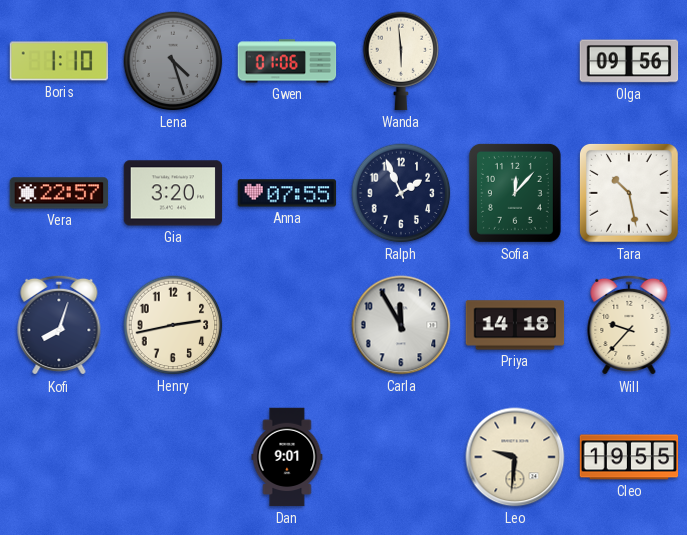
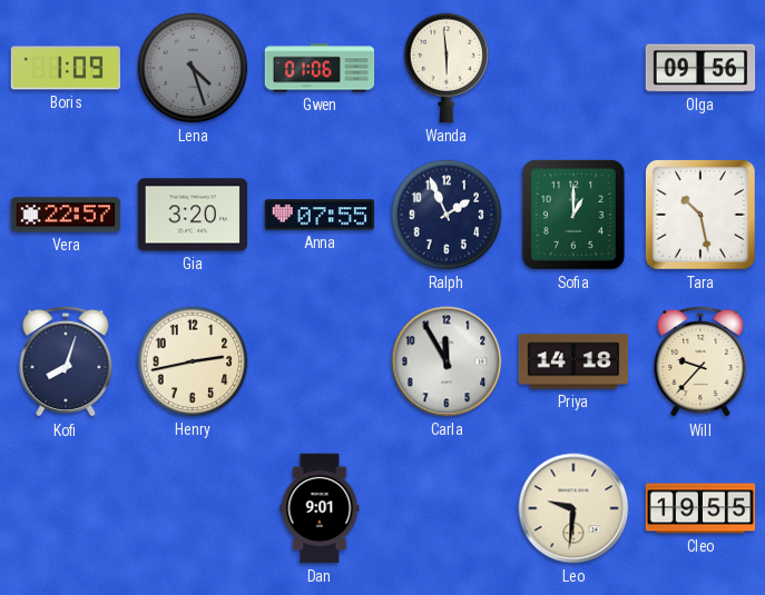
Boris: 1:10 -> 1:09
Sofia: 12:07 -> 1:00
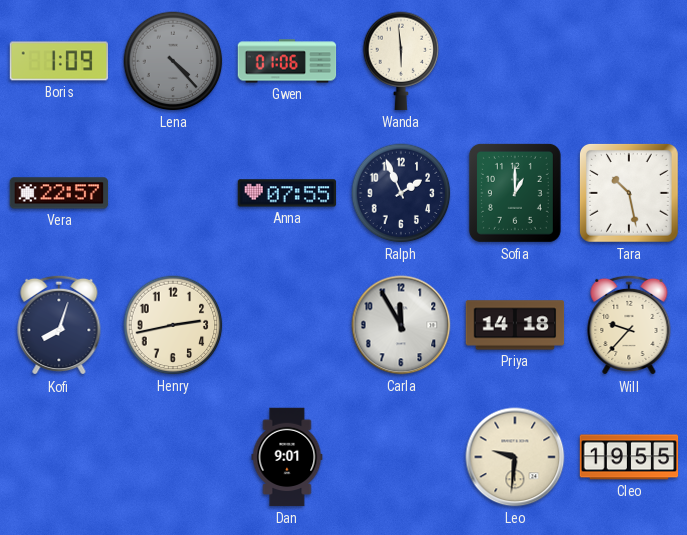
Lena: 4:27 -> 4:23
Olga: 09:56 -> none
Gia: 3:20 -> none
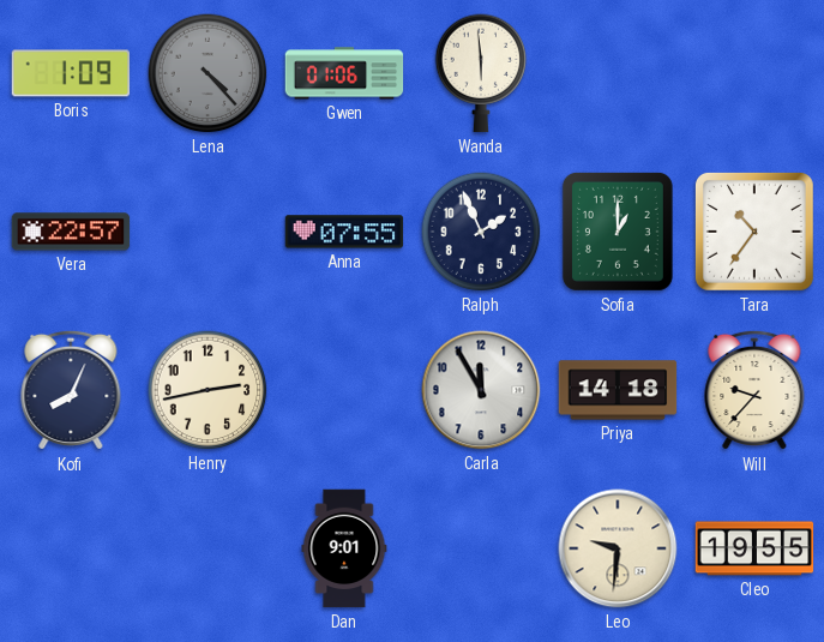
Tara: 10:28 -> 10:36
Kofi: 8:03 -> 8:04
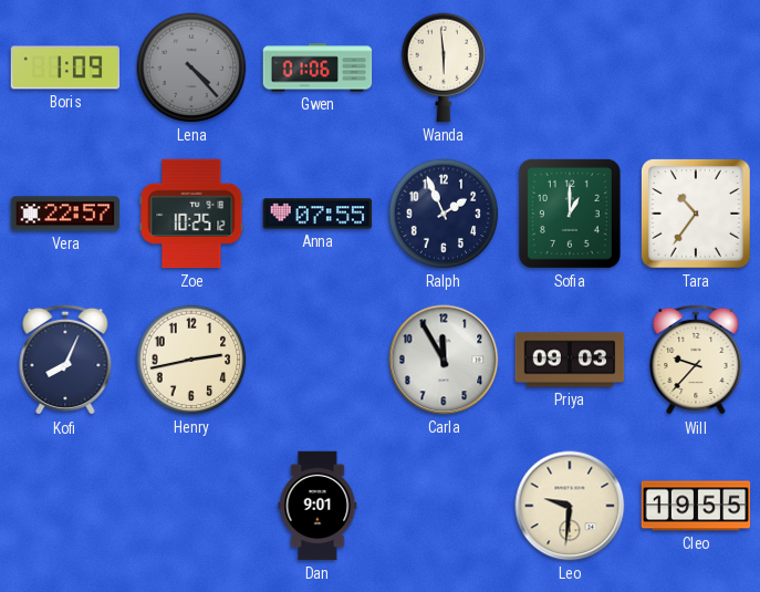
Zoe: none -> 10:25
Priya: 14:18 -> 09:03
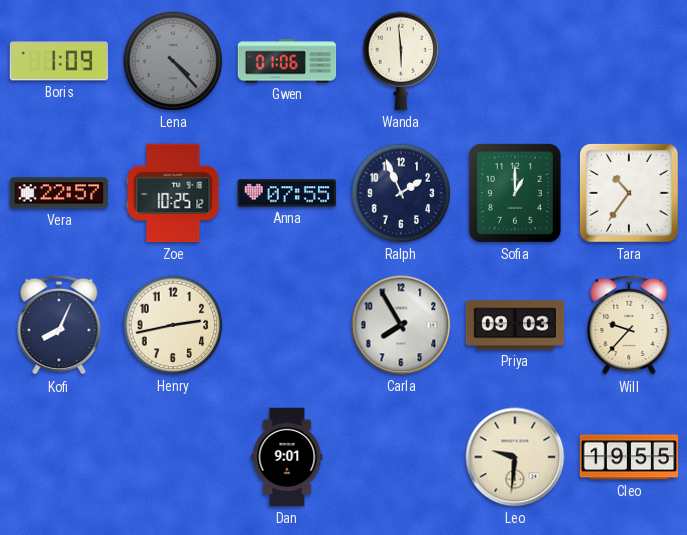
Carla: 11:55 -> 7:55
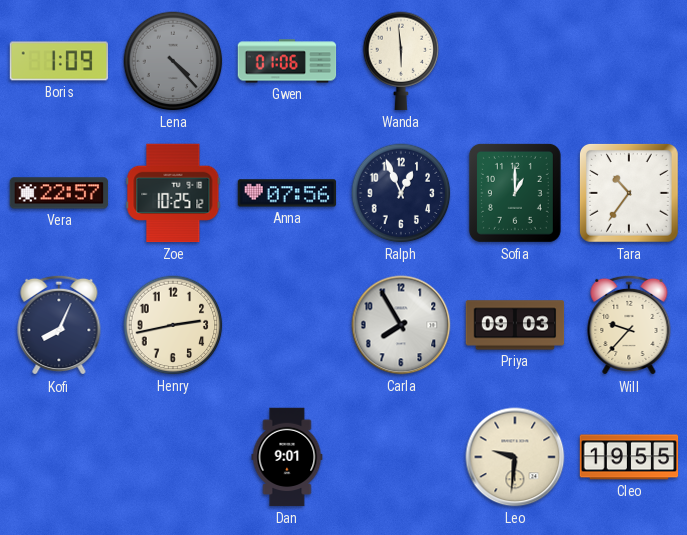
Anna: 07:55 -> 07:56
Ralph: 1:56 -> 12:56
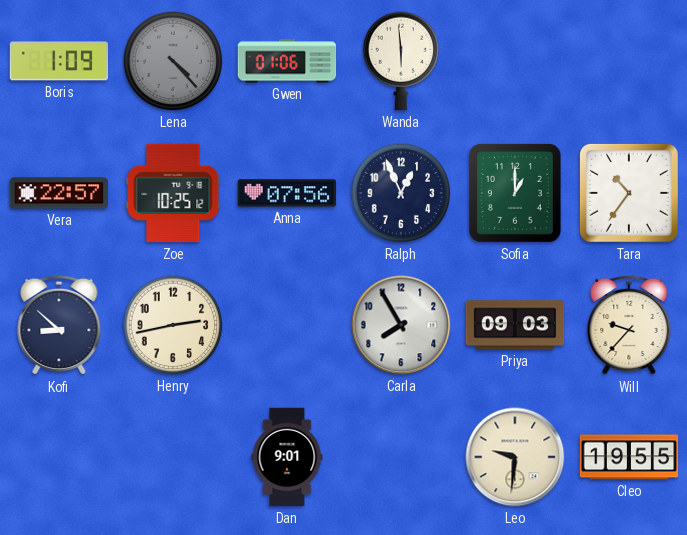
Kofi: 8:04 -> 8:52
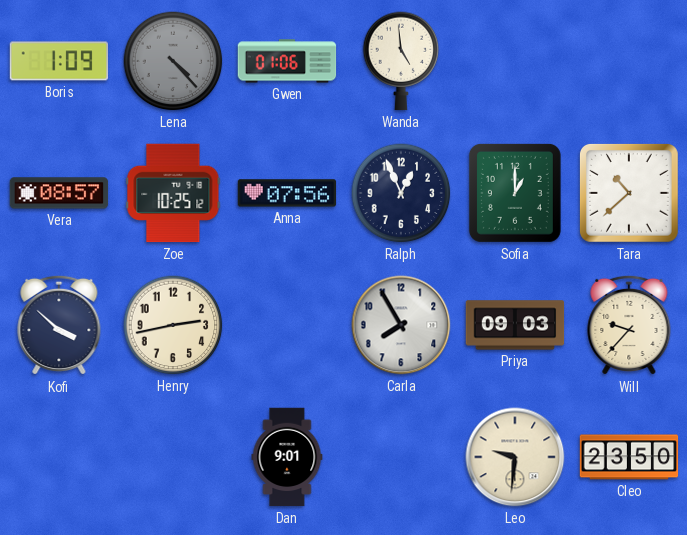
Wanda: 5:59 -> 4:59
Vera: 22:57 -> 08:57
Tara: 10:36 -> 10:38
Kofi: 8:52 -> 3:52
Cleo: 19:55 -> 23:50
